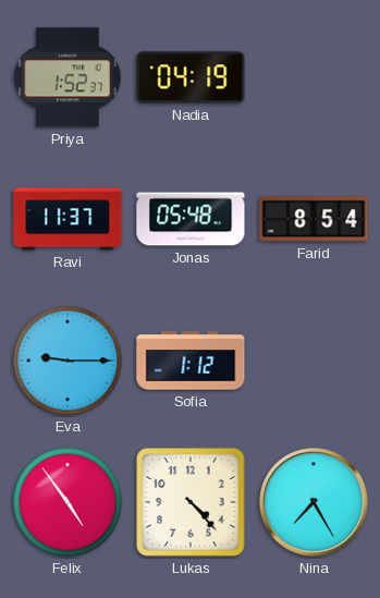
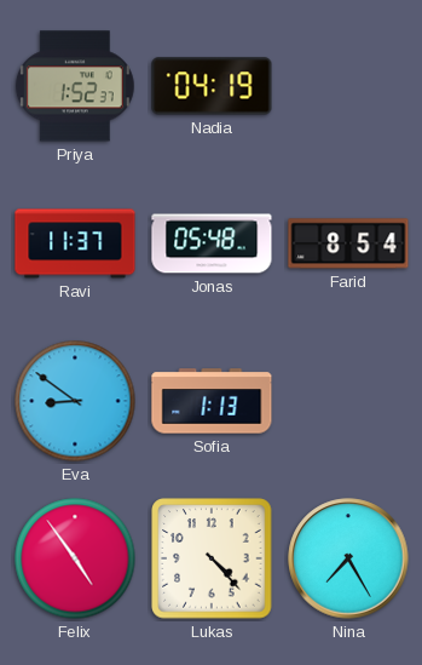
Eva: 9:15 -> 8:51
Sofia: 1:12 -> 1:13
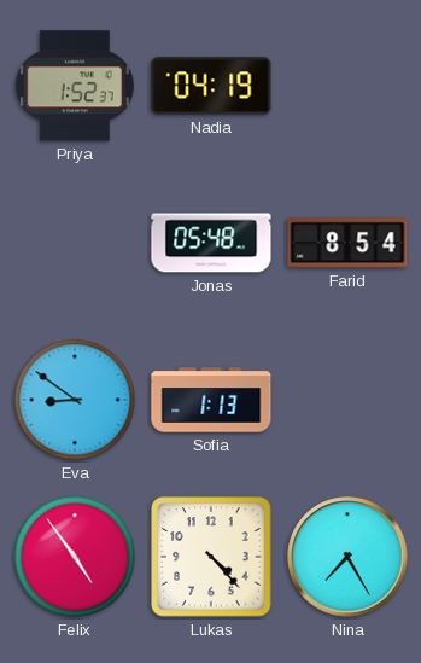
Ravi: 11:37 -> none
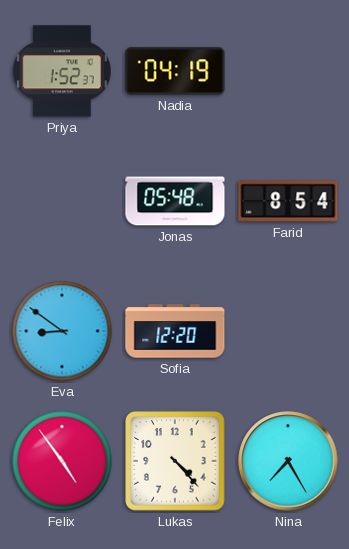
Sofia: 1:13 -> 12:20
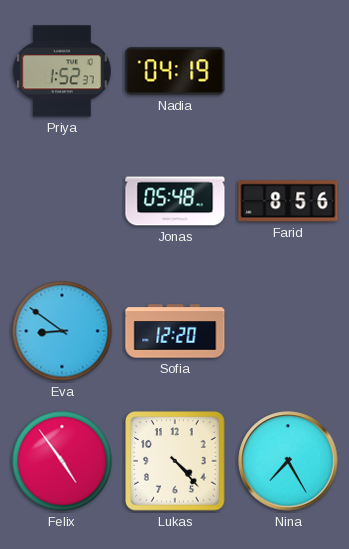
Farid: 8:54 -> 8:56
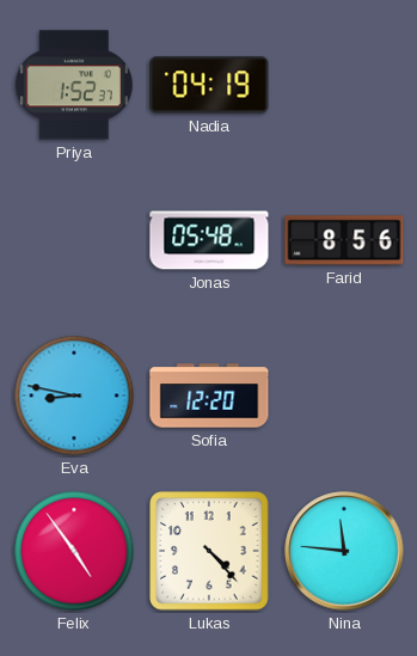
Eva: 8:51 -> 8:47
Nina: 7:25 -> 11:46
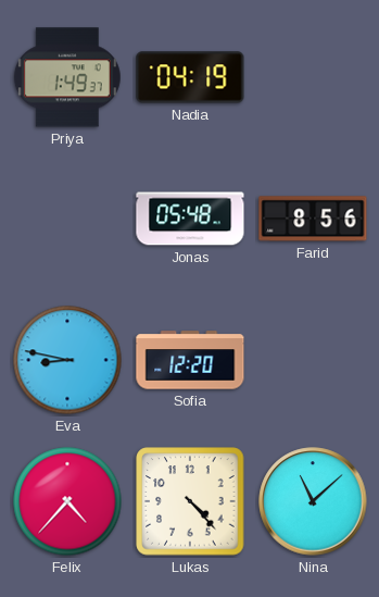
Priya: 1:52 -> 1:49
Felix: 4:54 -> 4:37
Nina: 11:46 -> 11:08
